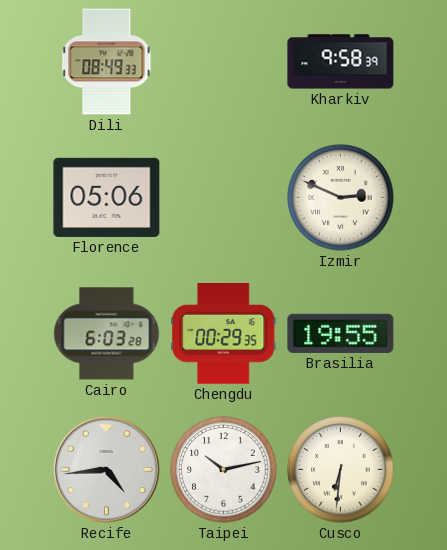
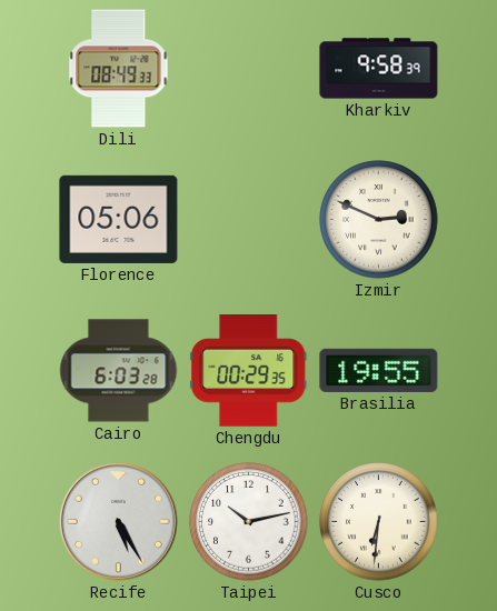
Recife: 4:44 -> 5:25
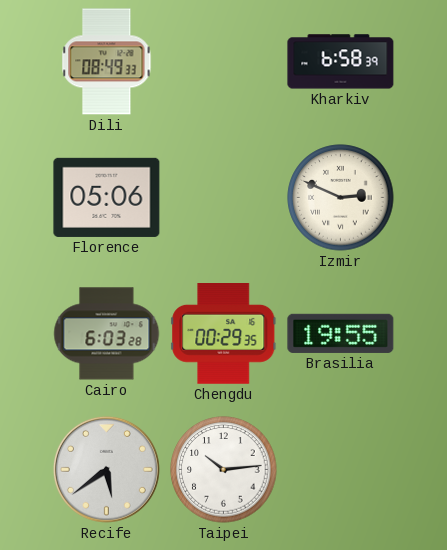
Kharkiv: 9:58 -> 6:58
Recife: 5:25 -> 5:39
Taipei: 10:13 -> 10:14
Cusco: 6:31 -> none
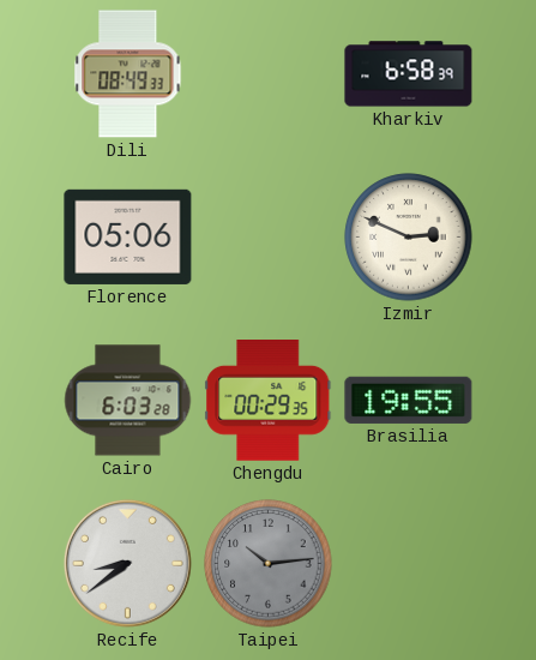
Recife: 5:39 -> 8:39
Taipei dial: white -> grey
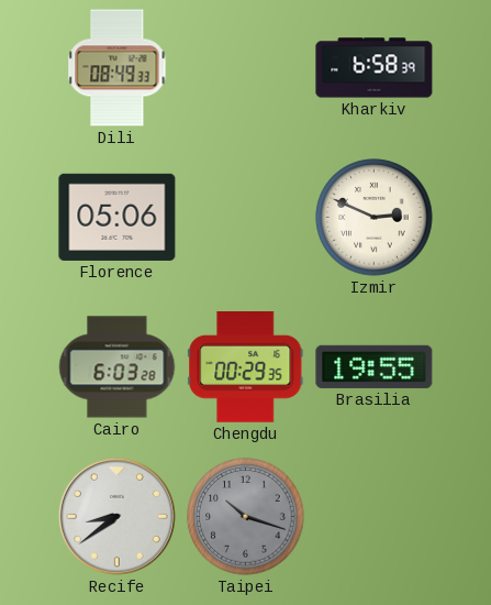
Taipei: 10:14 -> 10:18
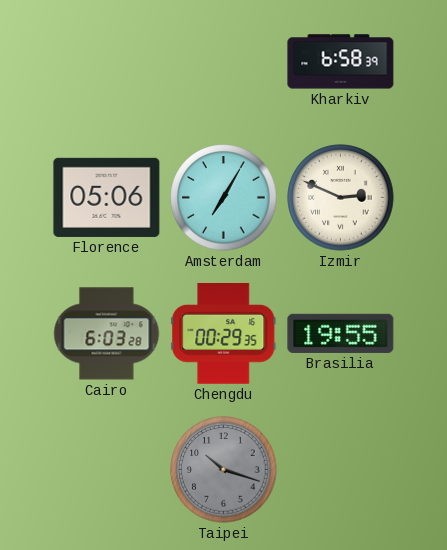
Dili: 08:49 -> none
Amsterdam: none -> 7:05
Recife: 8:39 -> none
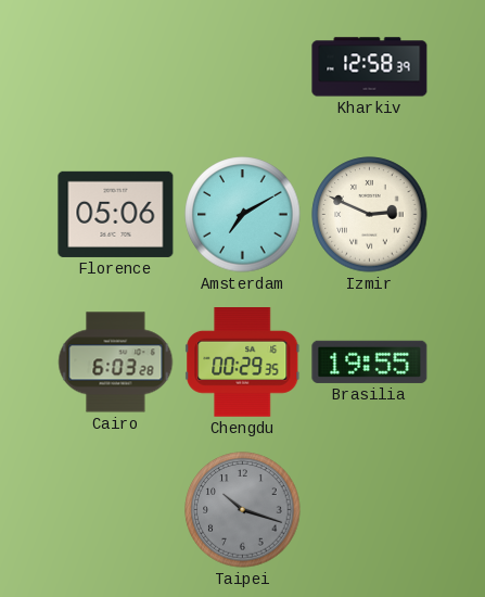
Kharkiv: 6:58 -> 12:58
Amsterdam: 7:05 -> 7:10
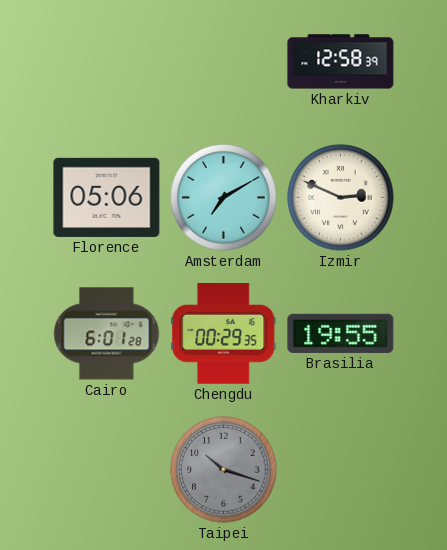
Cairo: 6:03 -> 6:01
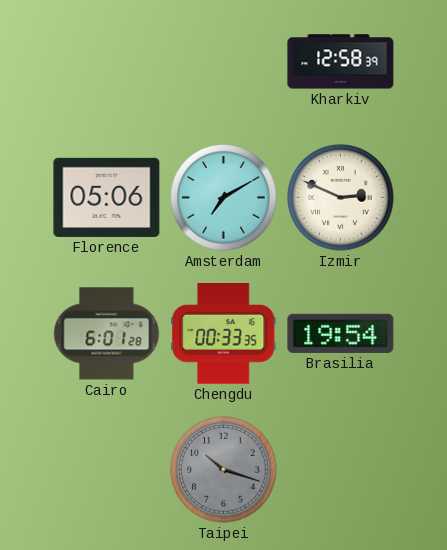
Chengdu: 00:29 -> 00:33
Brasilia: 19:55 -> 19:54
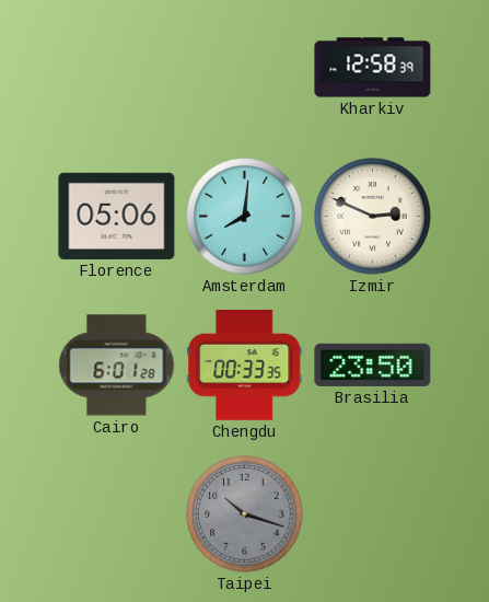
Amsterdam: 7:10 -> 8:01
Brasilia: 19:54 -> 23:50
